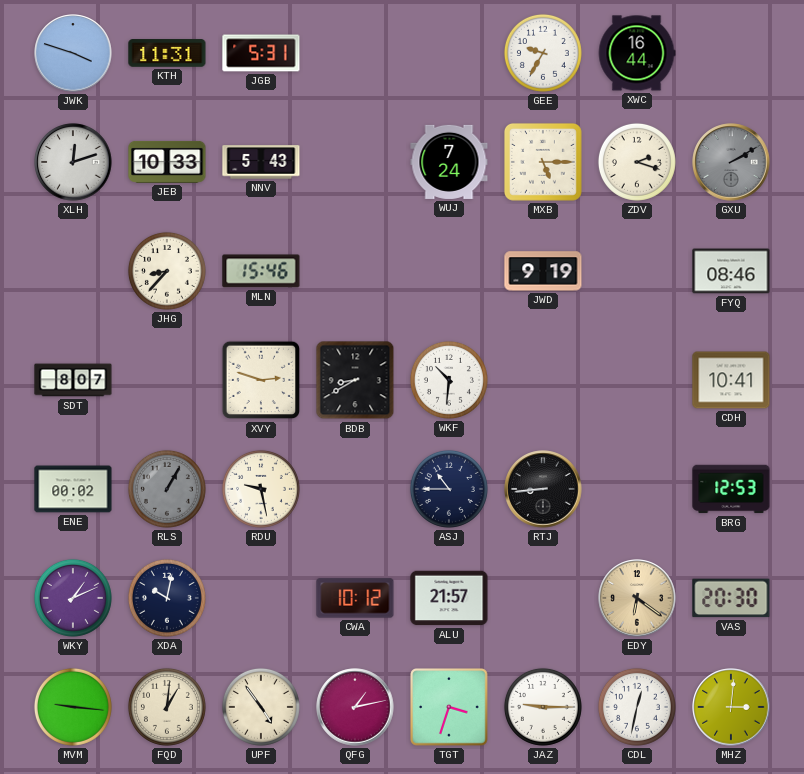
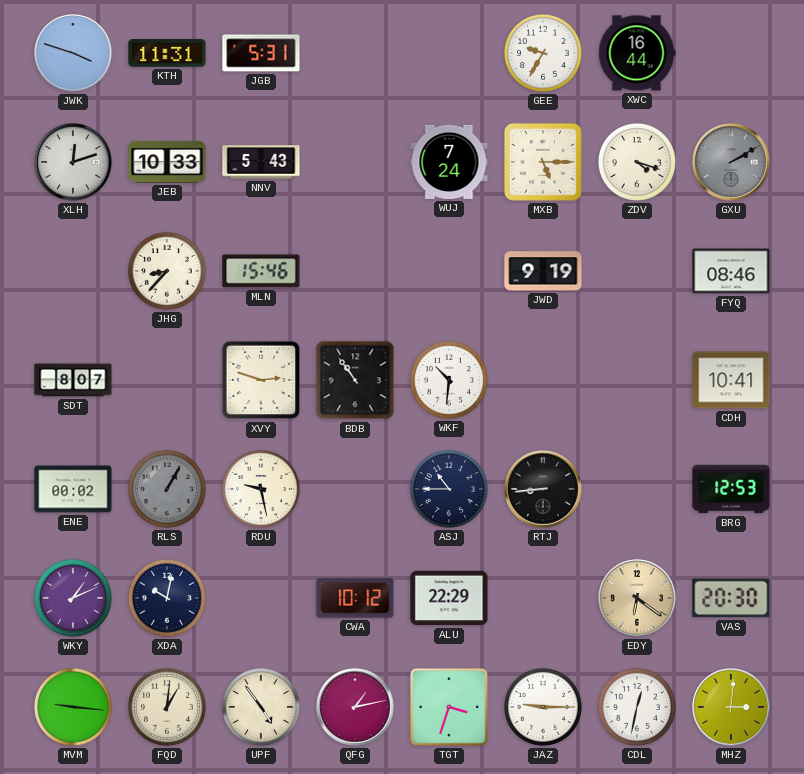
ZDV: 2:18 -> 4:18
BDB: 8:40 -> 10:54
ALU: 21:57 -> 22:29
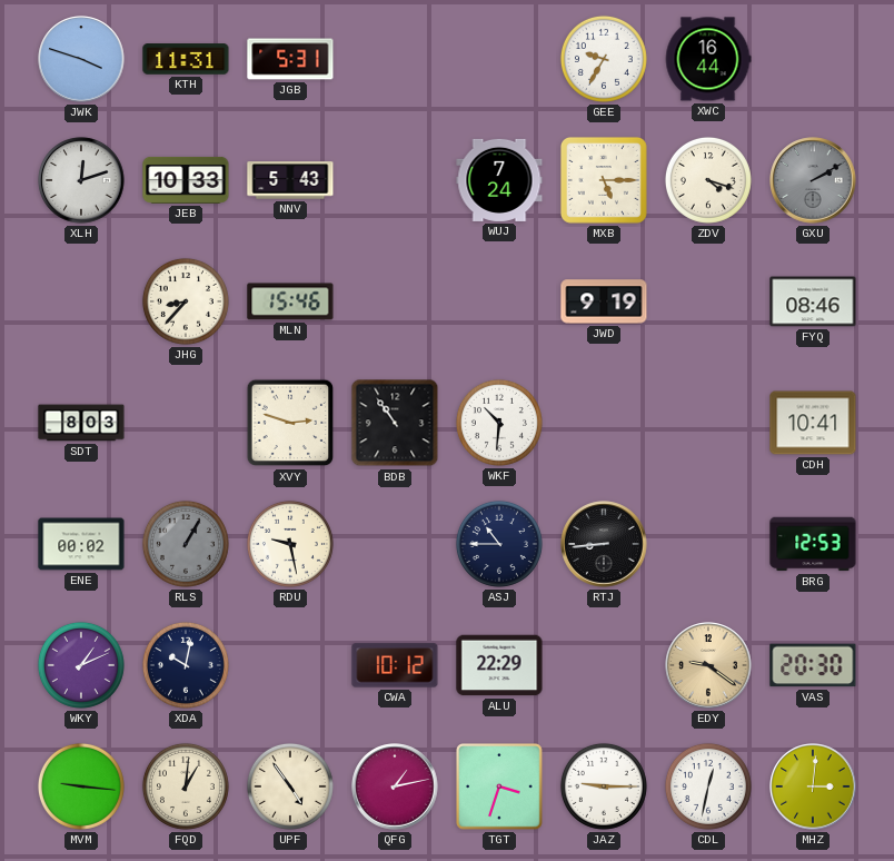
SDT: 8:07 -> 8:03
EDY: 6:21 -> 9:21
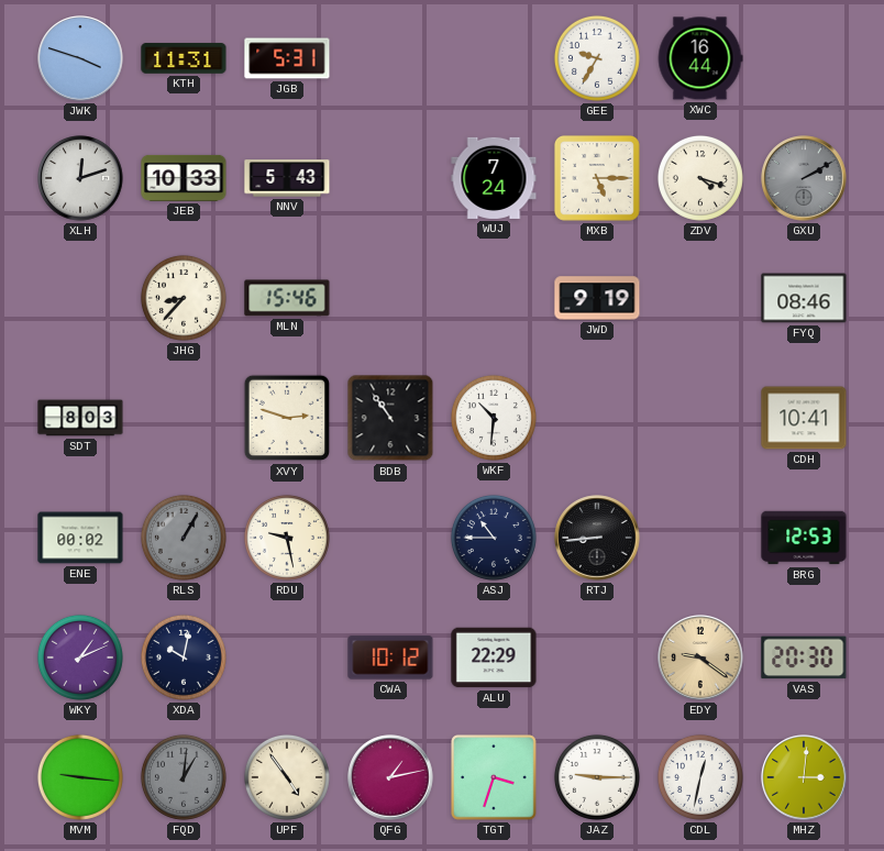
FQD dial: cream -> grey
